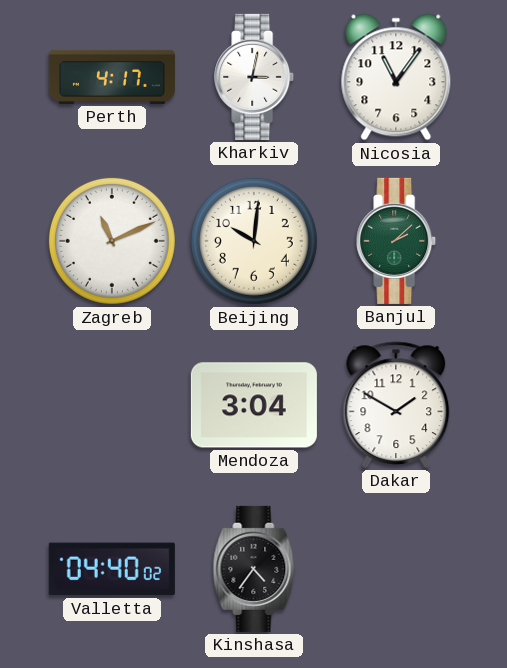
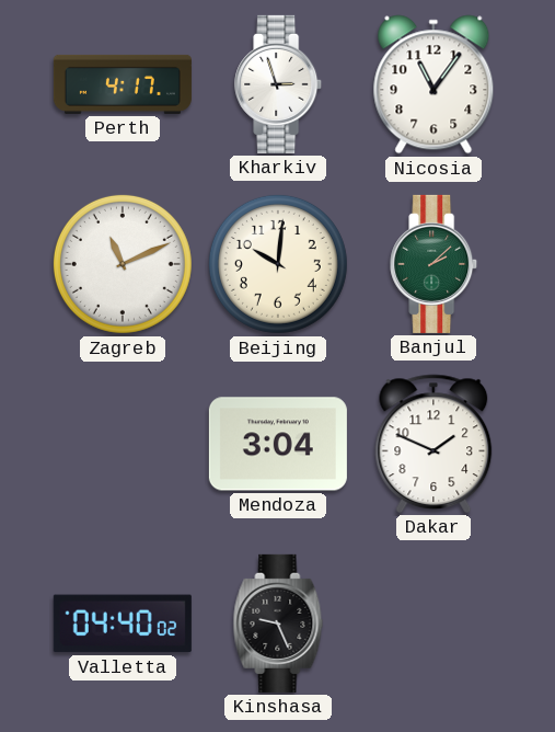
Kharkiv: 3:02 -> 2:57
Dakar: 1:50 -> 1:49
Kinshasa: 4:36 -> 9:26
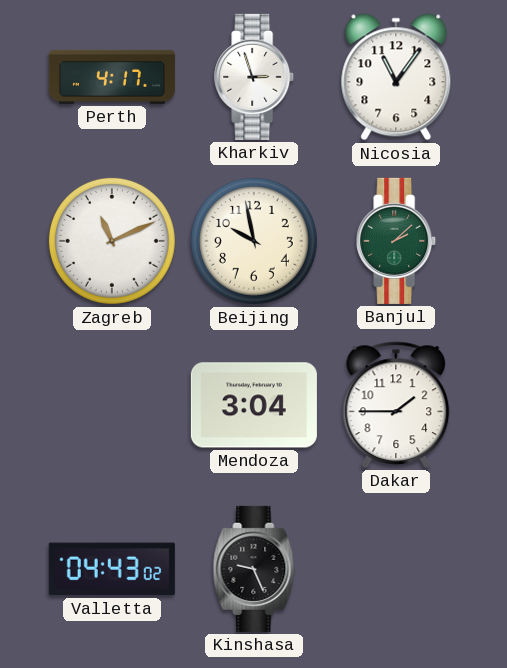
Beijing: 10:01 -> 9:58
Dakar: 1:49 -> 1:45
Valletta: 04:40 -> 04:43
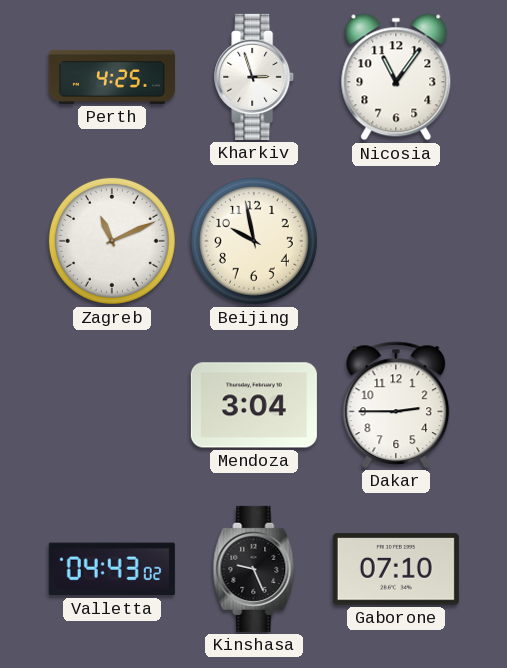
Perth: 4:17 -> 4:25
Banjul: 2:08 -> none
Dakar: 1:45 -> 2:45
Gaborone: none -> 07:10
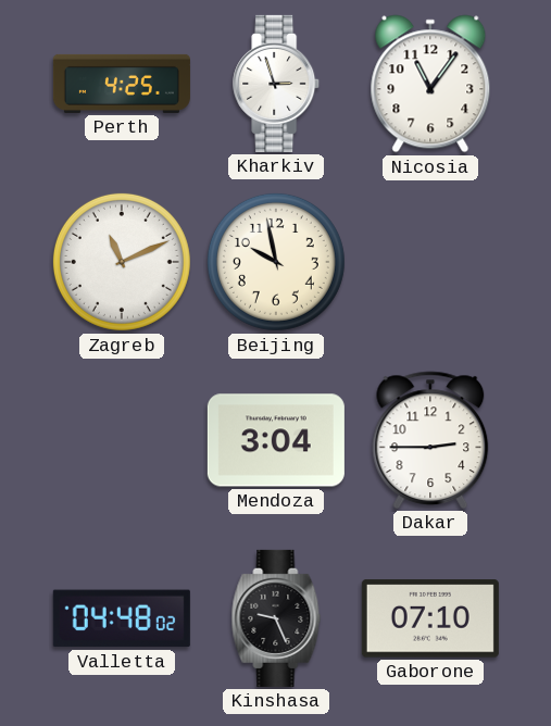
Valletta: 04:43 -> 04:48
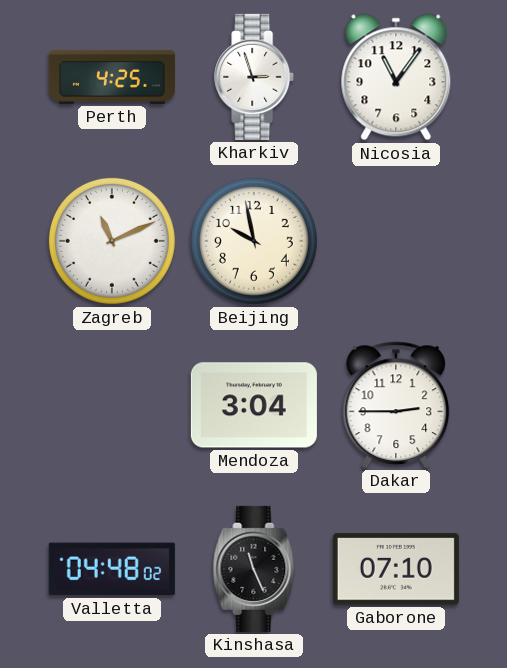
Kinshasa: 9:26 -> 11:26
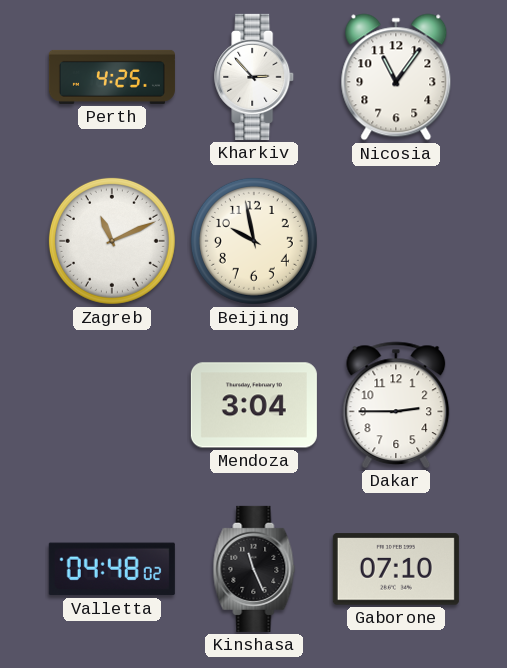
Kharkiv: 2:57 -> 2:53
